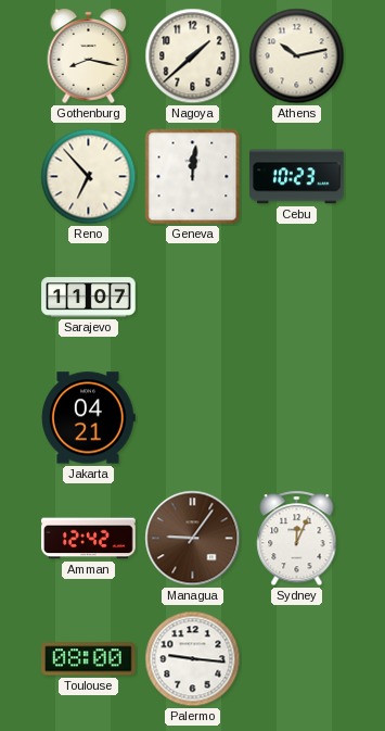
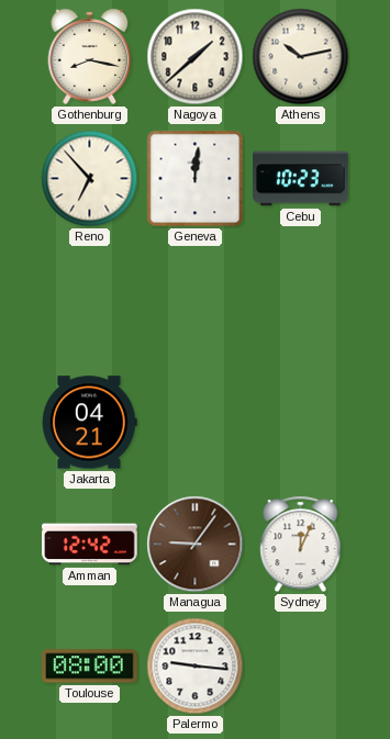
Sarajevo: 11:07 -> none
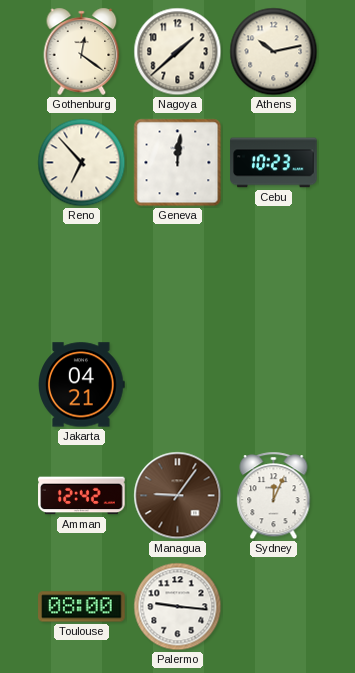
Gothenburg: 8:17 -> 12:21
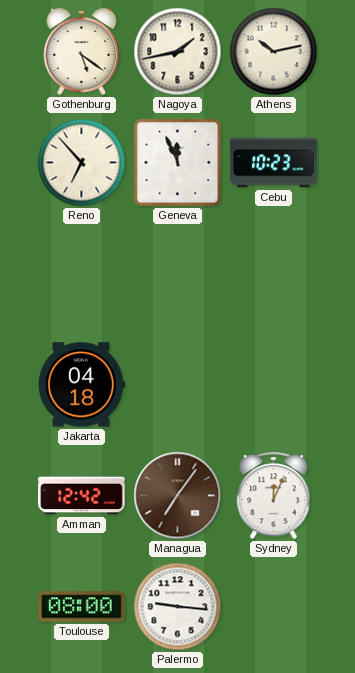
Gothenburg: 12:21 -> 5:21
Nagoya: 1:38 -> 1:43
Geneva: 12:01 -> 11:56
Jakarta: 04:21 -> 04:18
Managua: 9:06 -> 7:06
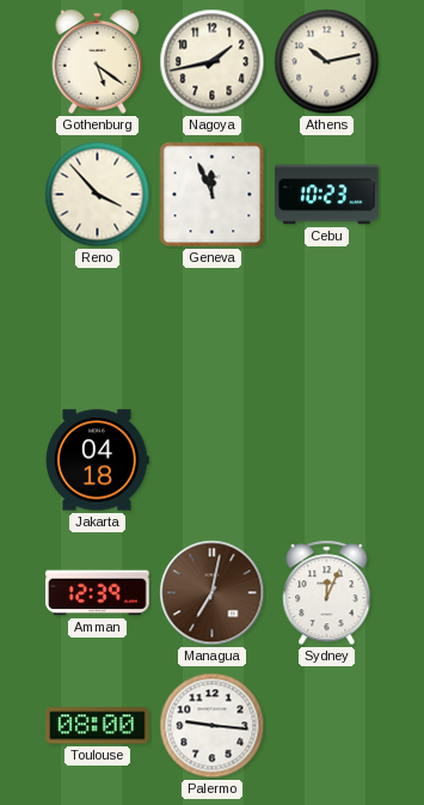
Reno: 6:53 -> 3:53
Amman: 12:42 -> 12:39
Managua: 7:06 -> 7:02
